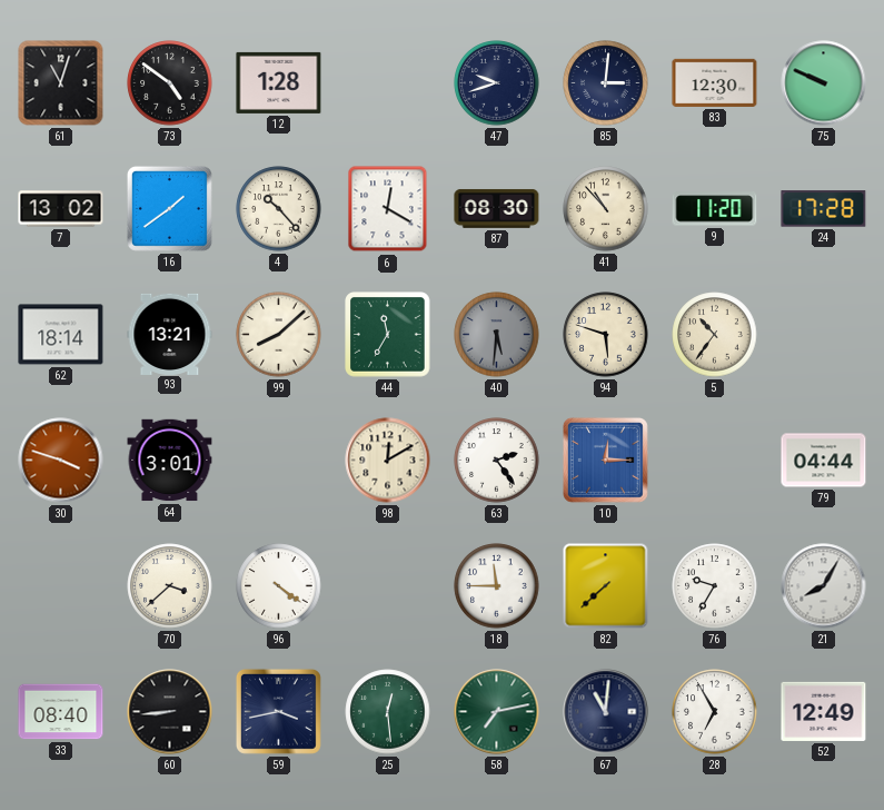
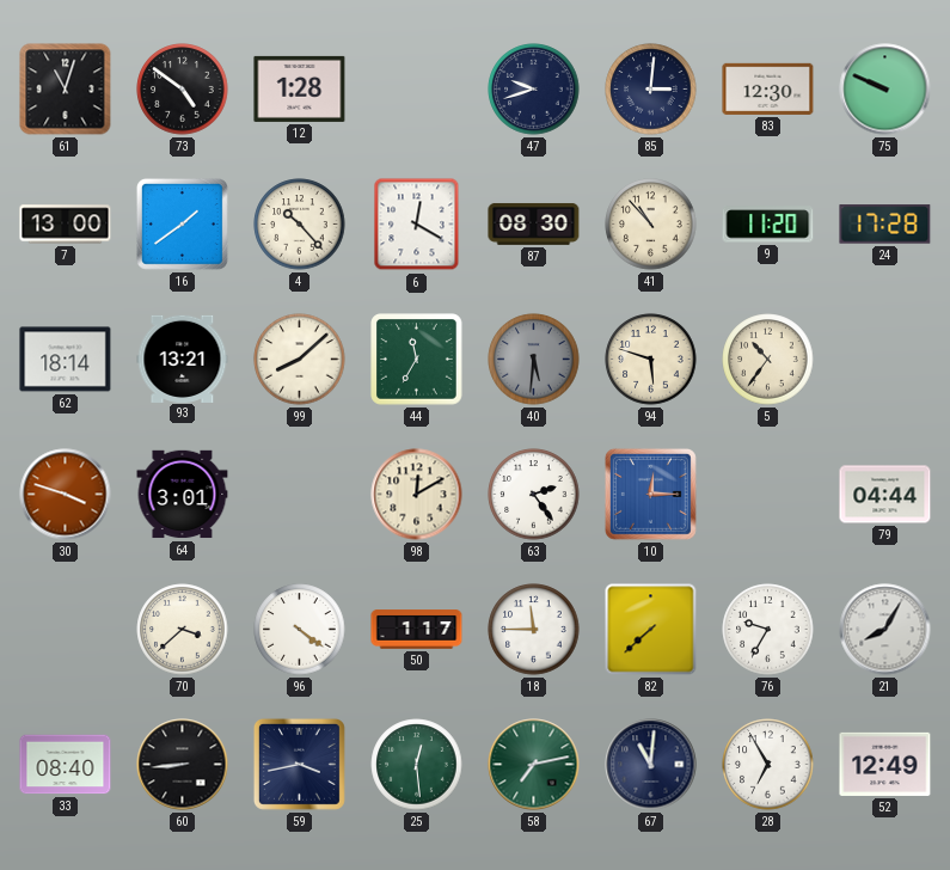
7: 13:02 -> 13:00
50: none -> 1:17
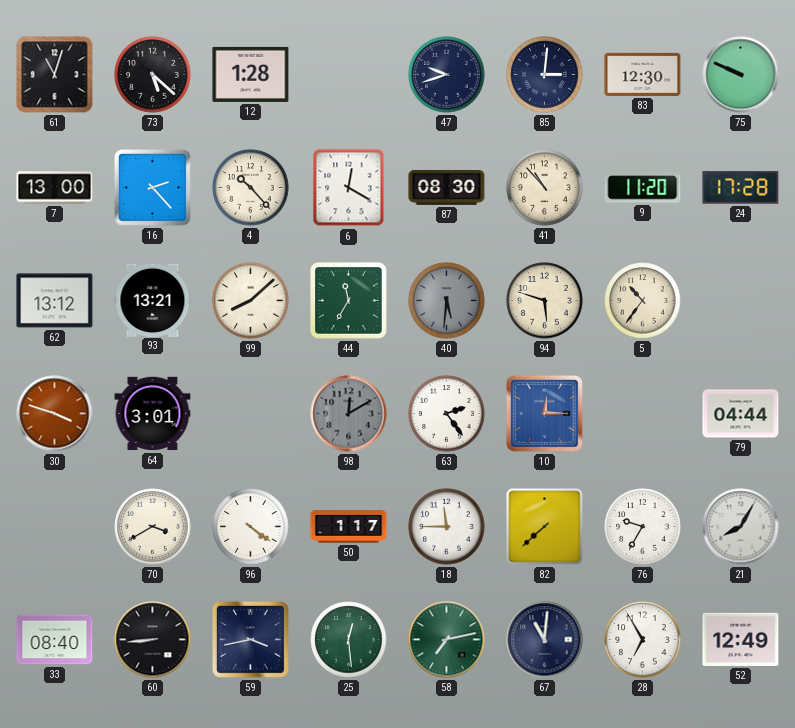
73: 4:51 -> 5:22
16: 1:39 -> 2:23
62: 18:14 -> 13:12
98 dial: cream -> grey
70: 3:38 -> 3:40
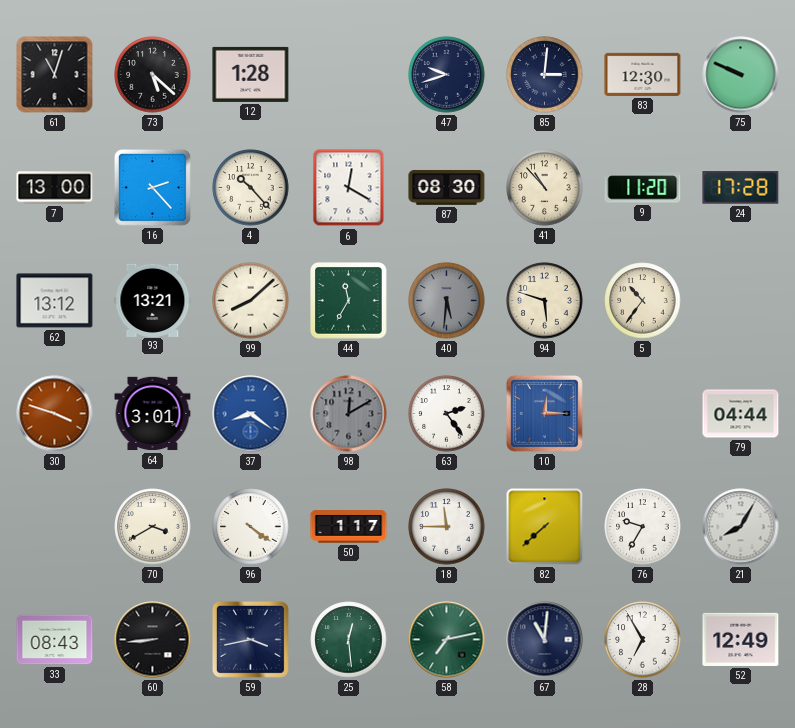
37: none -> 8:21
33: 08:40 -> 08:43
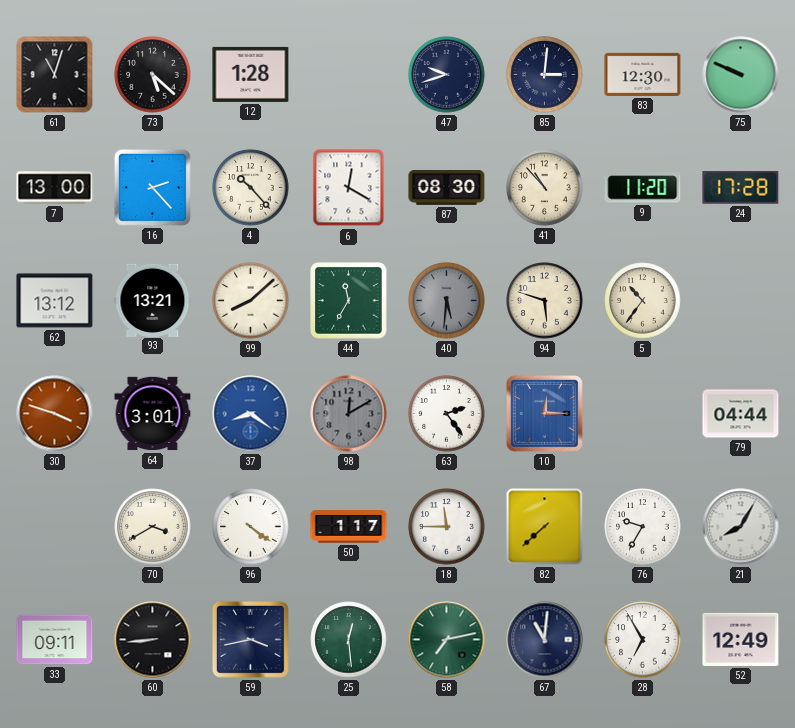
33: 08:43 -> 09:11
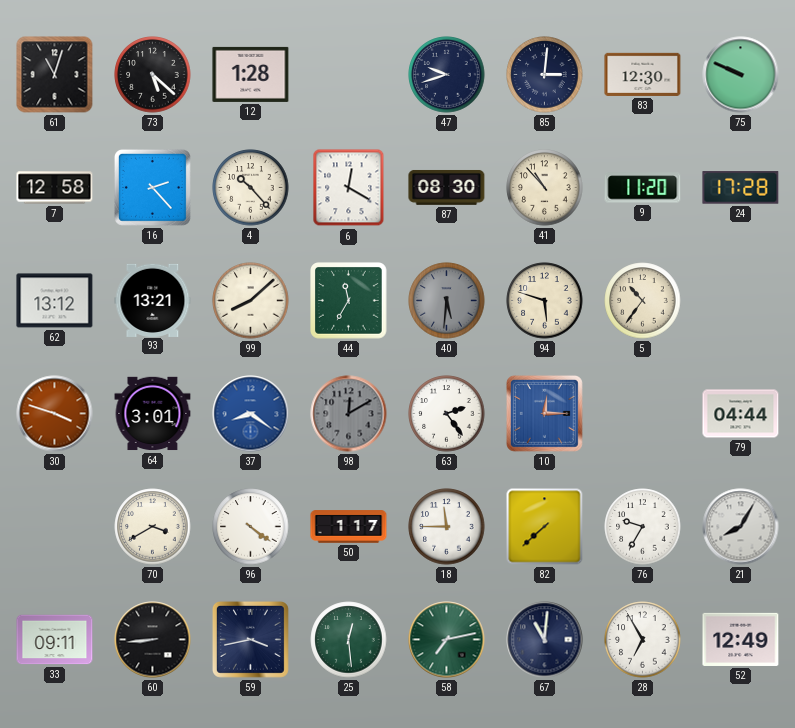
7: 13:00 -> 12:58
